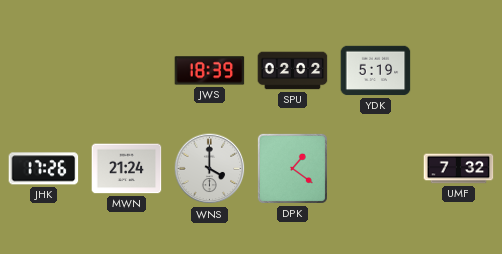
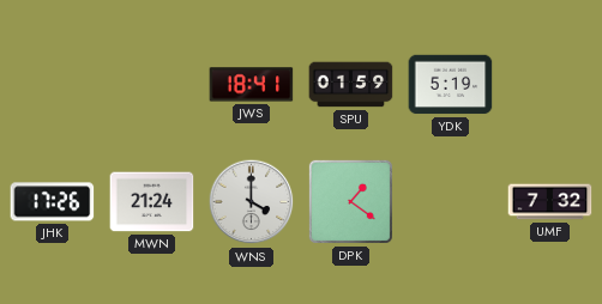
JWS: 18:39 -> 18:41
SPU: 02:02 -> 01:59
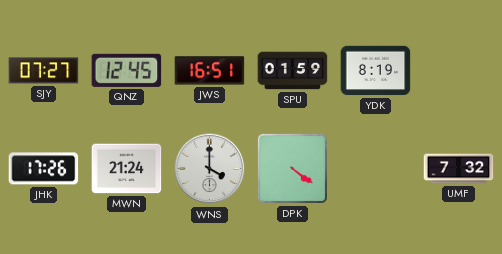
SJY: none -> 07:27
QNZ: none -> 12:45
JWS: 18:41 -> 16:51
YDK: 5:19 -> 8:19
DPK: 1:21 -> 4:21
